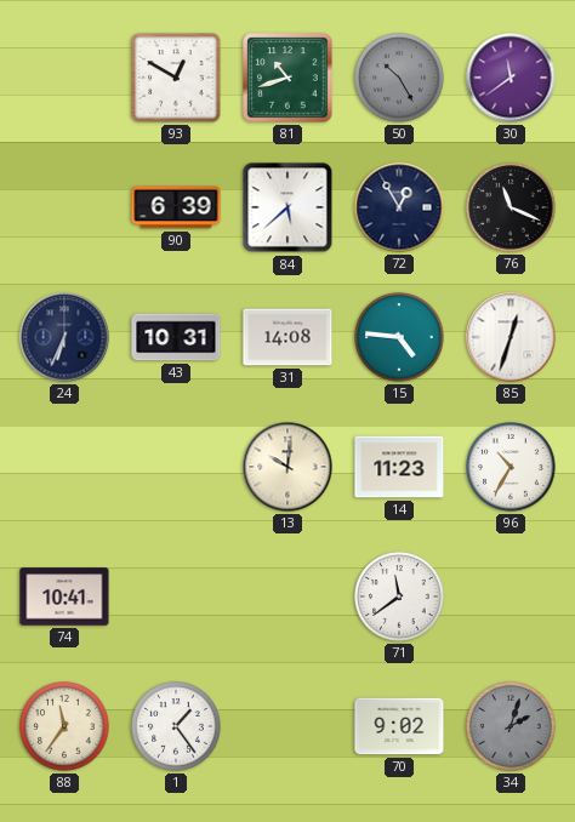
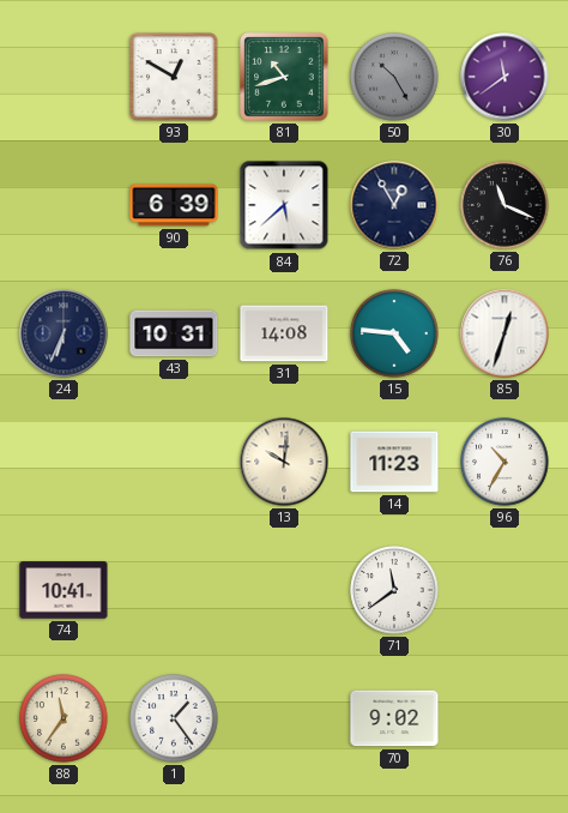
34: 2:03 -> none
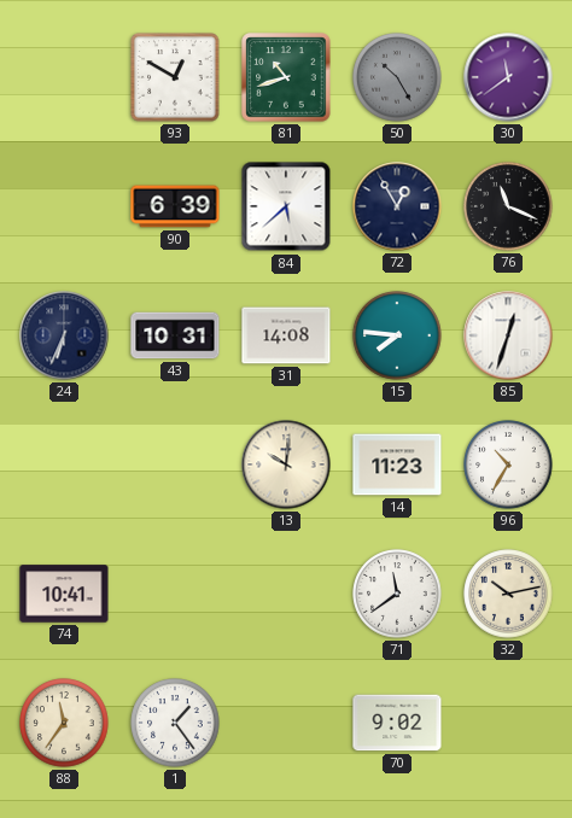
15: 4:46 -> 7:46
32: none -> 10:13
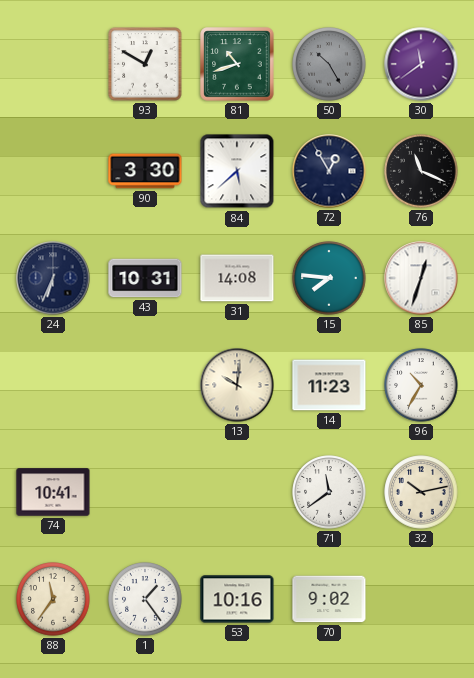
90: 6:39 -> 3:30
53: none -> 10:16
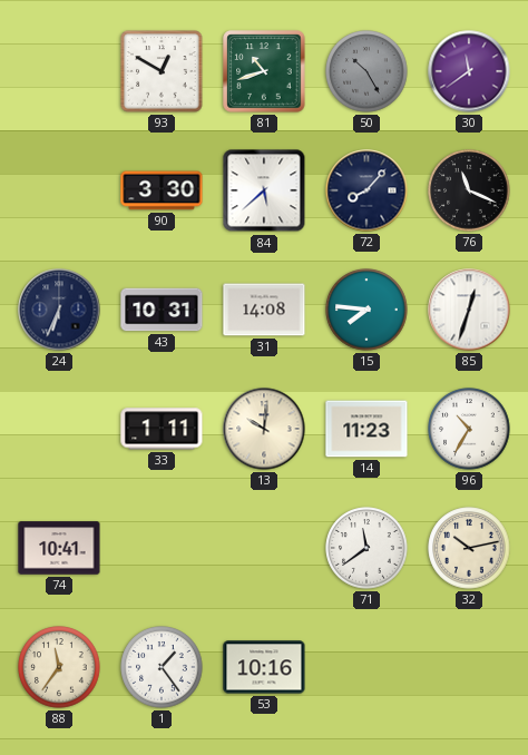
72: 12:55 -> 8:07
33: none -> 1:11
70: 9:02 -> none
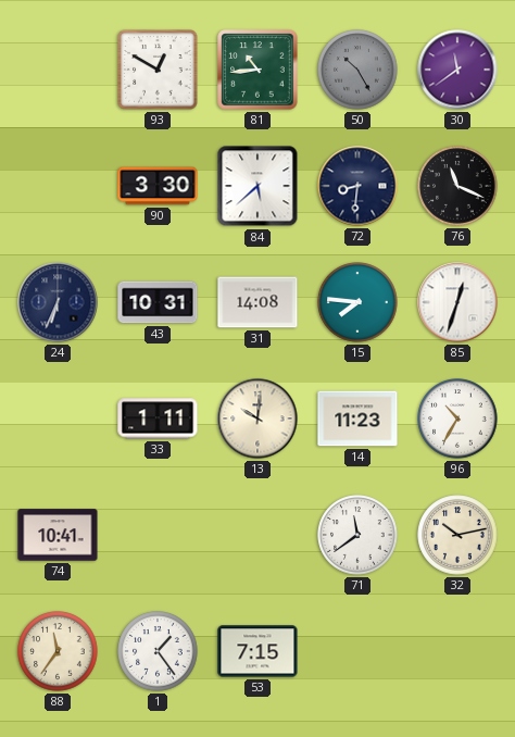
81: 10:42 -> 10:44
72: 8:07 -> 8:31
53: 10:16 -> 7:15
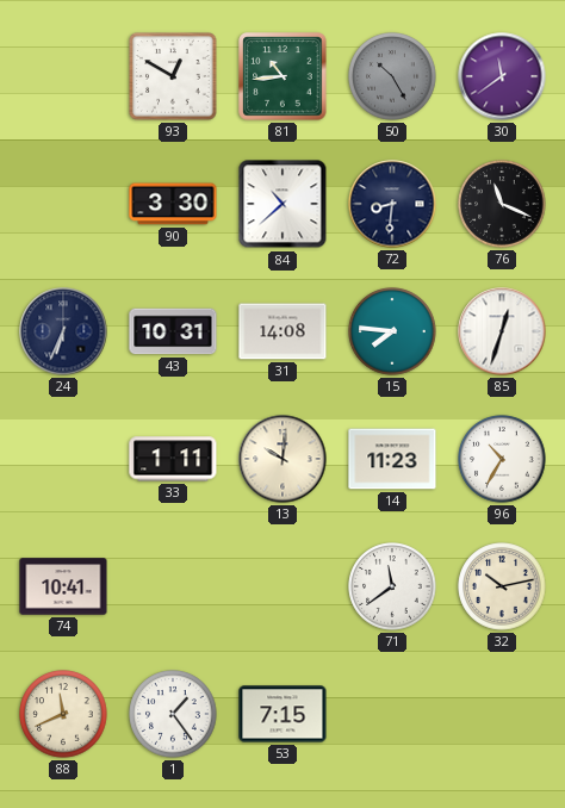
84: 5:38 -> 10:38
88: 11:36 -> 11:41
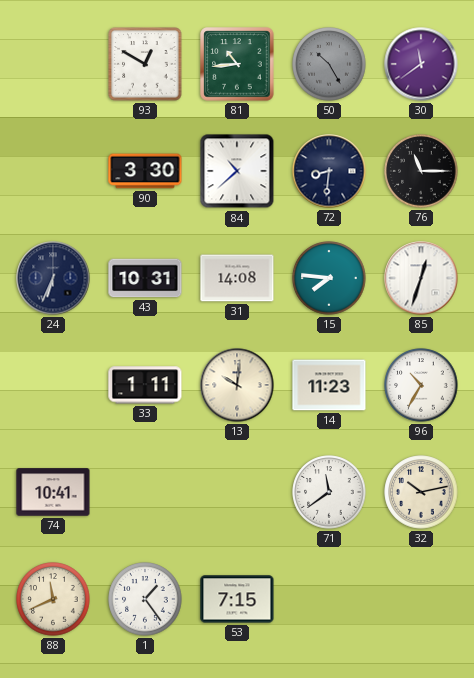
76: 11:19 -> 11:15
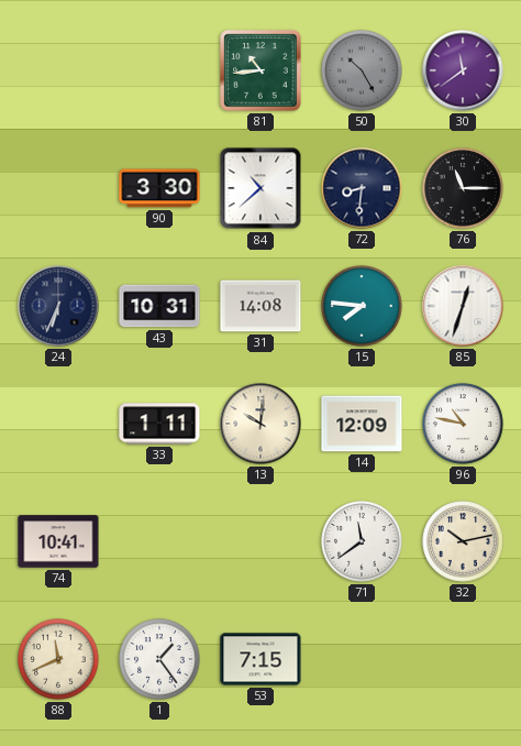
93: 12:50 -> none
14: 11:23 -> 12:09
96: 10:35 -> 10:47
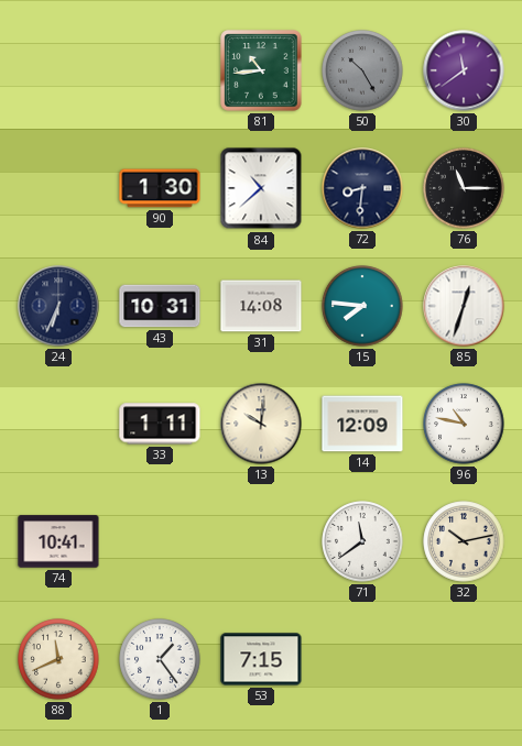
90: 3:30 -> 1:30
